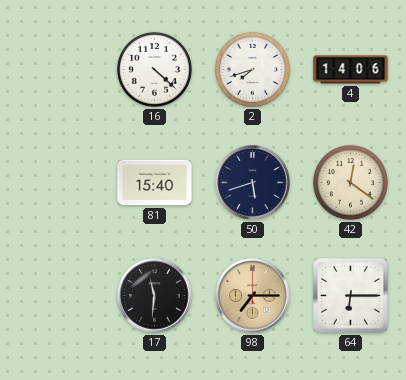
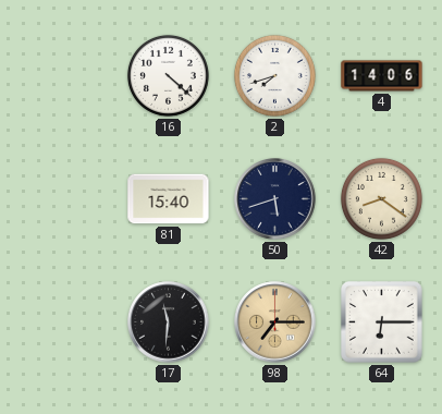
42: 12:21 -> 8:21
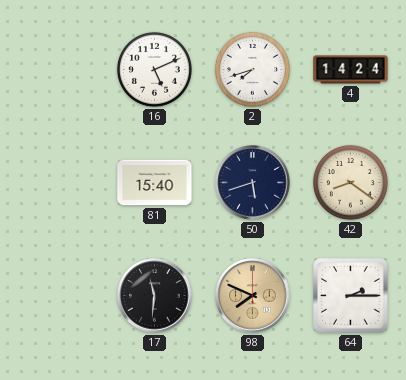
16: 4:22 -> 5:11
4: 14:06 -> 14:24
98: 7:15 -> 7:49
64: 6:15 -> 2:15
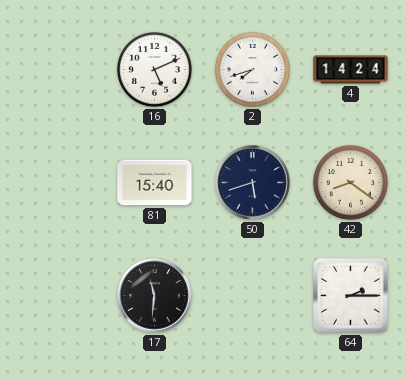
98: 7:49 -> none
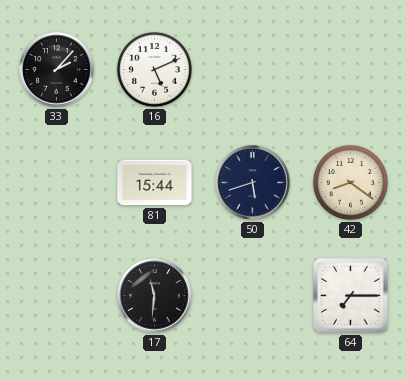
33: none -> 2:07
2: 7:42 -> none
4: 14:24 -> none
81: 15:40 -> 15:44
64: 2:15 -> 7:15
